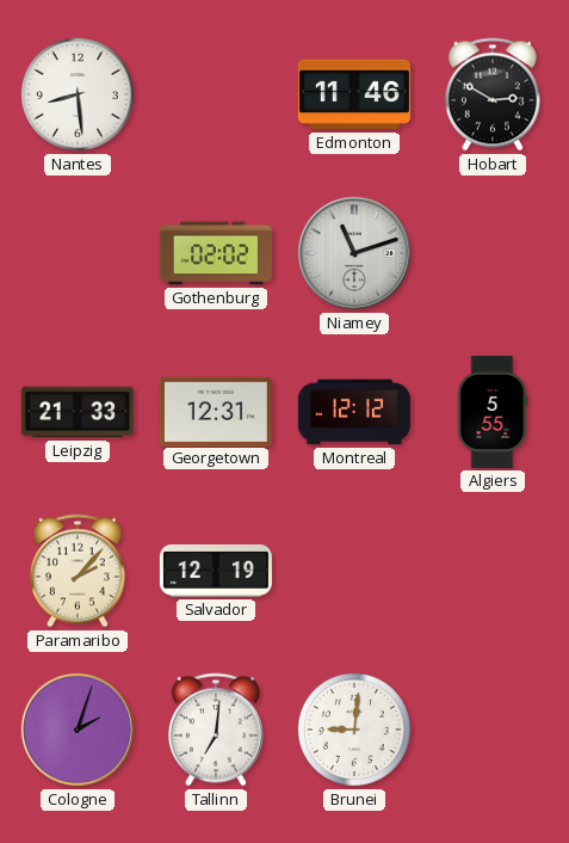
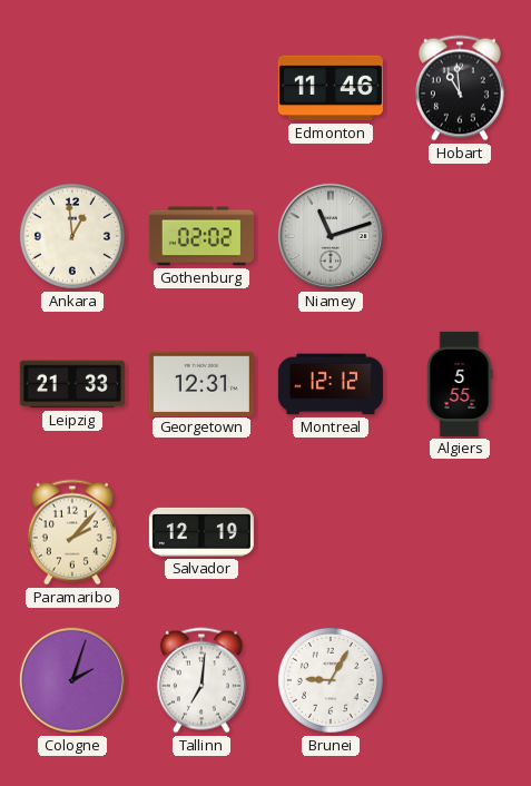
Nantes: 8:29 -> none
Hobart: 2:50 -> 10:59
Ankara: none -> 12:59
Brunei: 9:01 -> 9:05
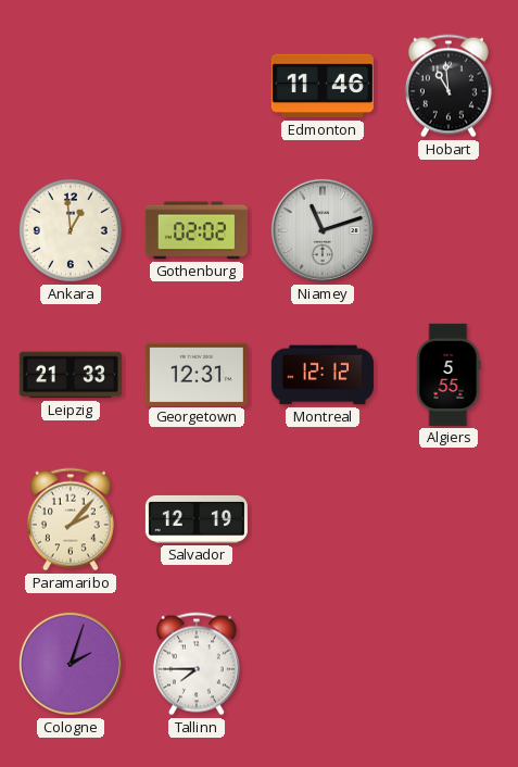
Tallinn: 7:01 -> 7:45
Brunei: 9:05 -> none
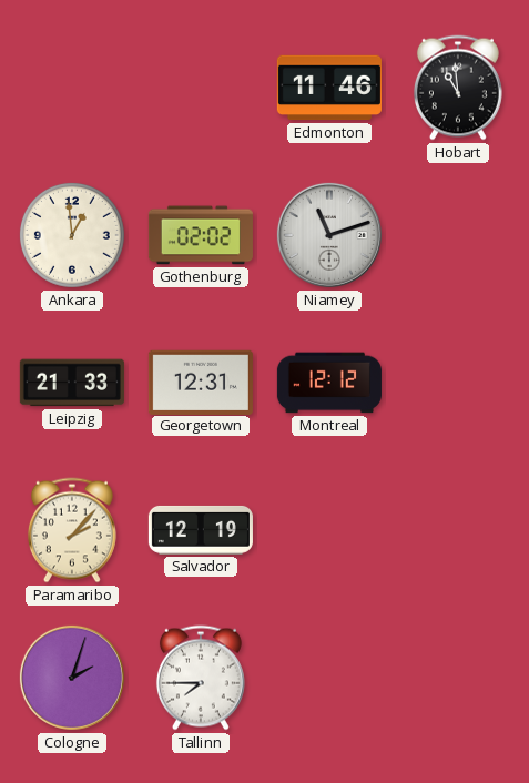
Algiers: 5:55 -> none
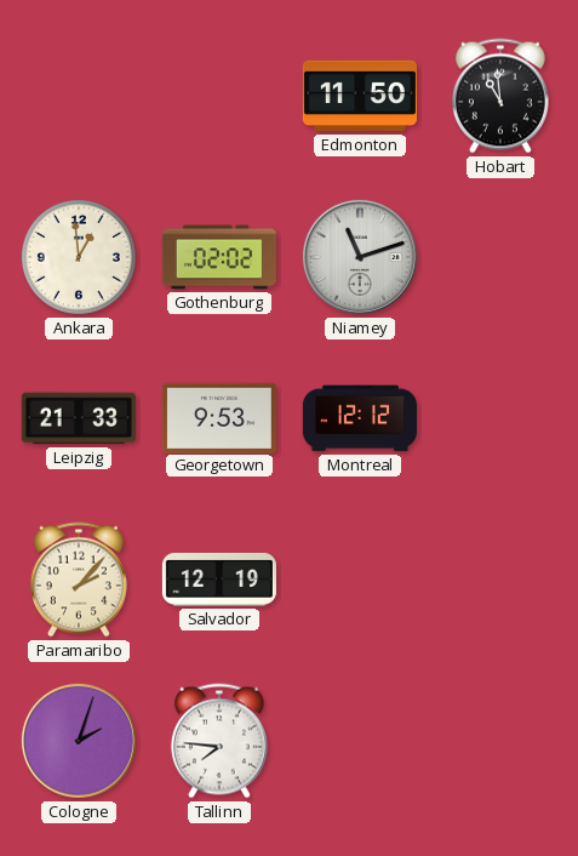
Edmonton: 11:46 -> 11:50
Georgetown: 12:31 -> 9:53
Tallinn: 7:45 -> 7:46
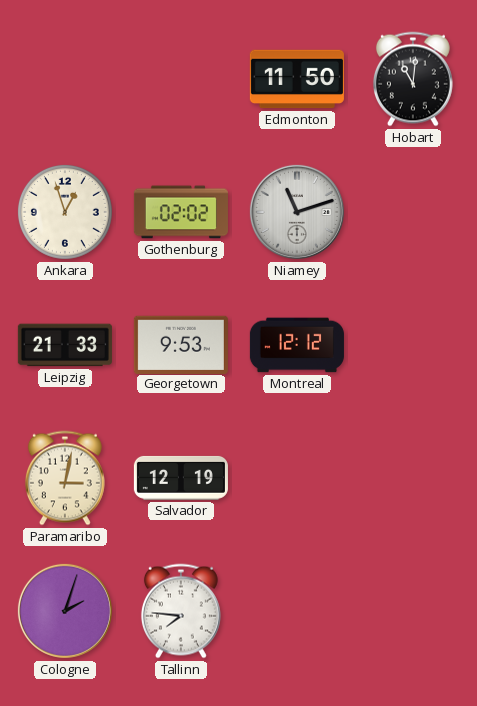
Hobart: 10:59 -> 11:01
Ankara: 12:59 -> 12:57
Paramaribo: 2:07 -> 3:02
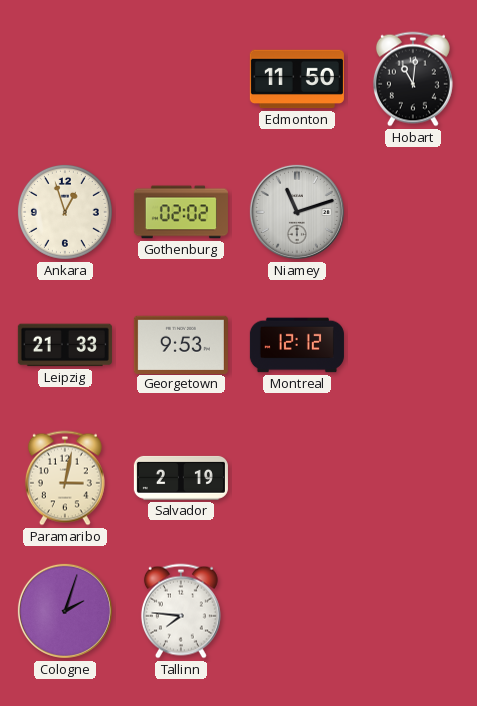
Salvador: 12:19 -> 2:19
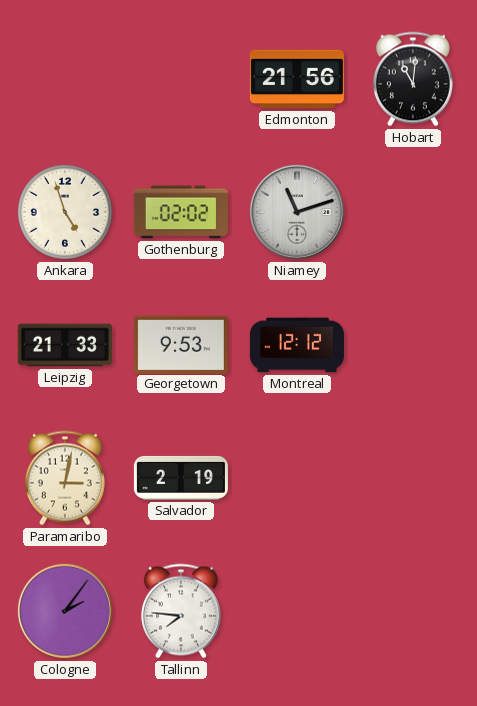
Edmonton: 11:50 -> 21:56
Ankara: 12:57 -> 4:57
Cologne: 2:03 -> 2:06
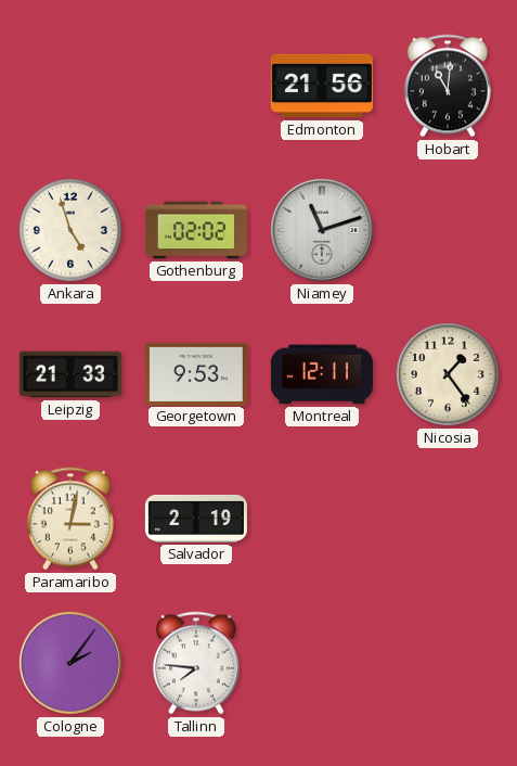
Montreal: 12:12 -> 12:11
Nicosia: none -> 1:24
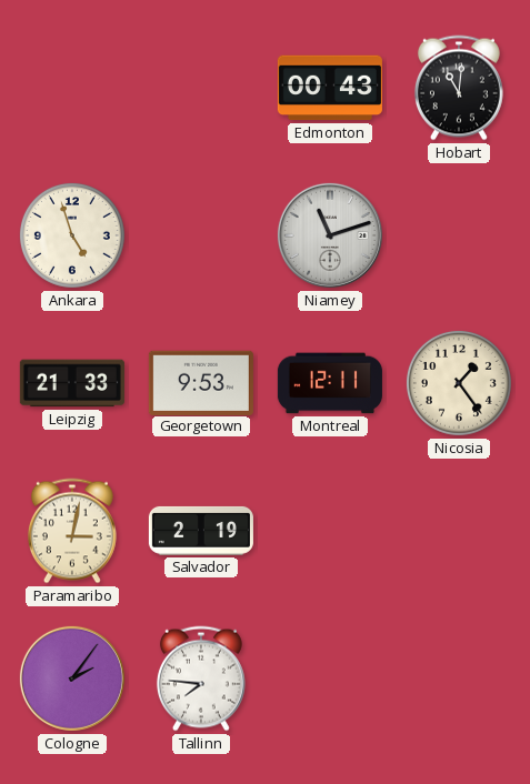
Edmonton: 21:56 -> 00:43
Gothenburg: 02:02 -> none
